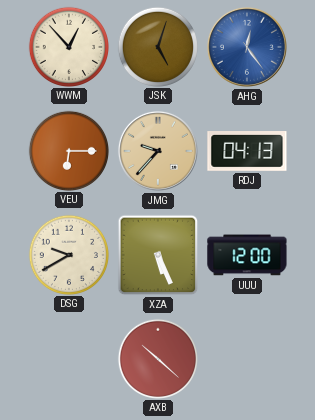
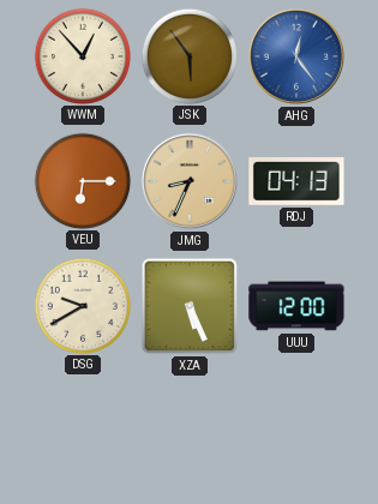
JSK: 5:03 -> 5:54
JMG: 9:37 -> 8:34
AXB: 10:22 -> none
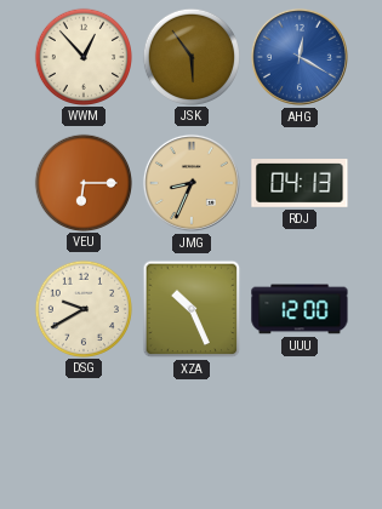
AHG: 12:24 -> 12:20
XZA: 5:26 -> 10:26
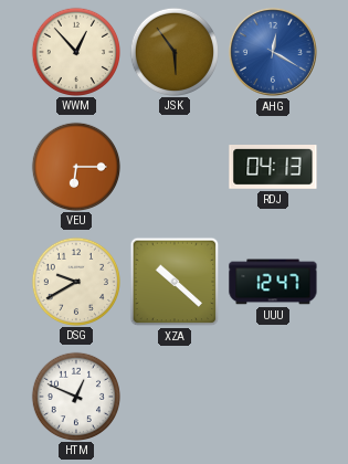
JMG: 8:34 -> none
XZA: 10:26 -> 10:22
UUU: 12:00 -> 12:47
HTM: none -> 12:49
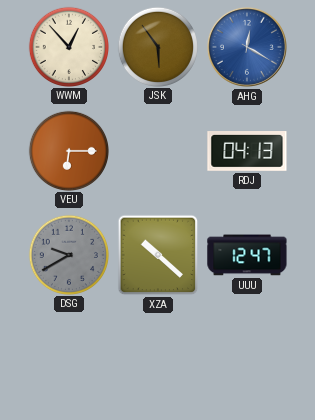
DSG dial: cream -> grey
HTM: 12:49 -> none
